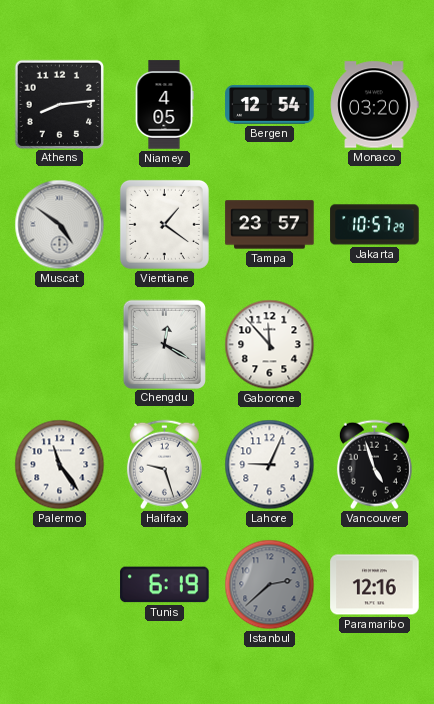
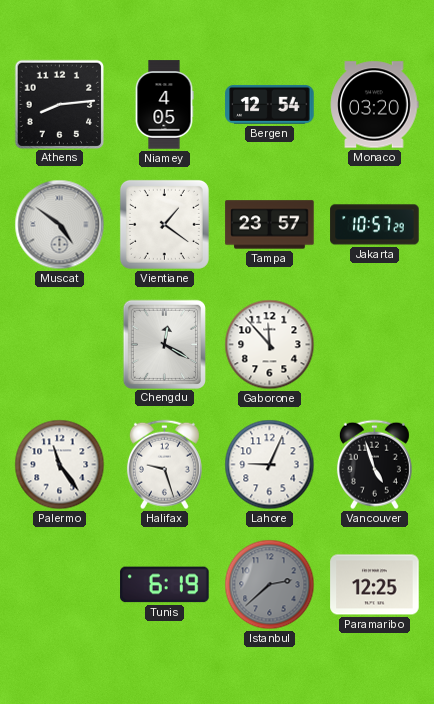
Paramaribo: 12:16 -> 12:25
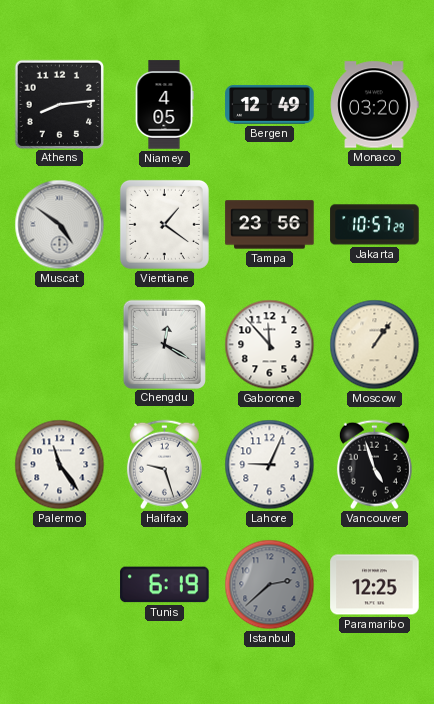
Bergen: 12:54 -> 12:49
Tampa: 23:57 -> 23:56
Moscow: none -> 1:06
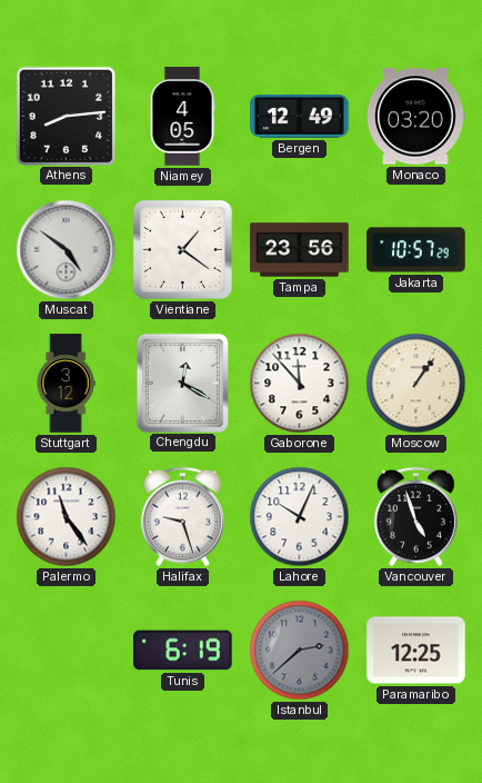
Stuttgart: none -> 3:12
Lahore: 9:04 -> 10:04
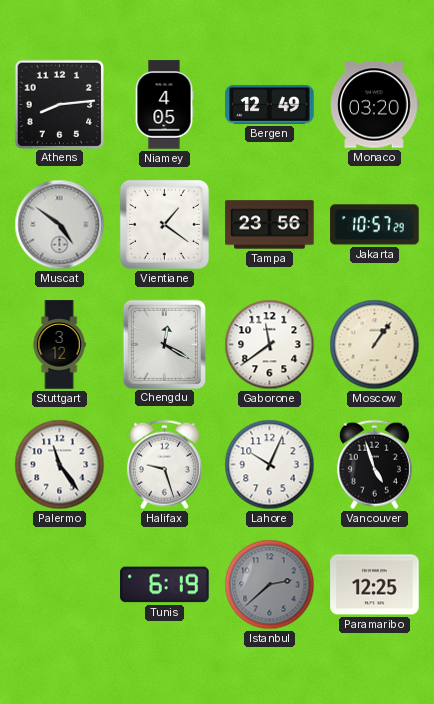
Gaborone: 11:53 -> 11:39
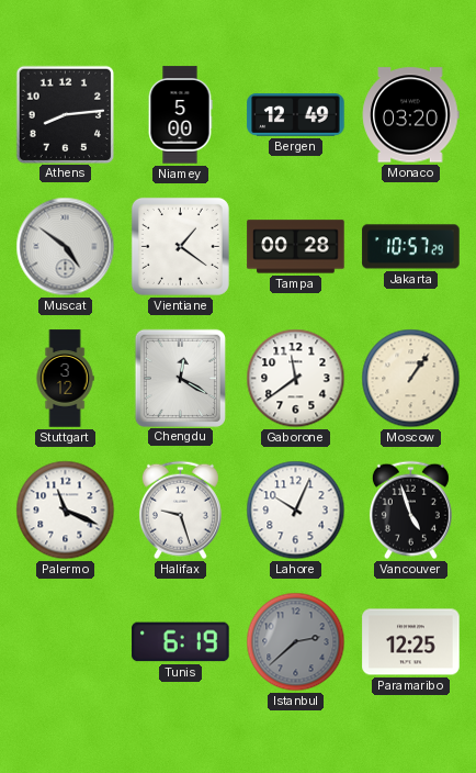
Niamey: 4:05 -> 5:00
Tampa: 23:56 -> 00:28
Palermo: 11:24 -> 11:19
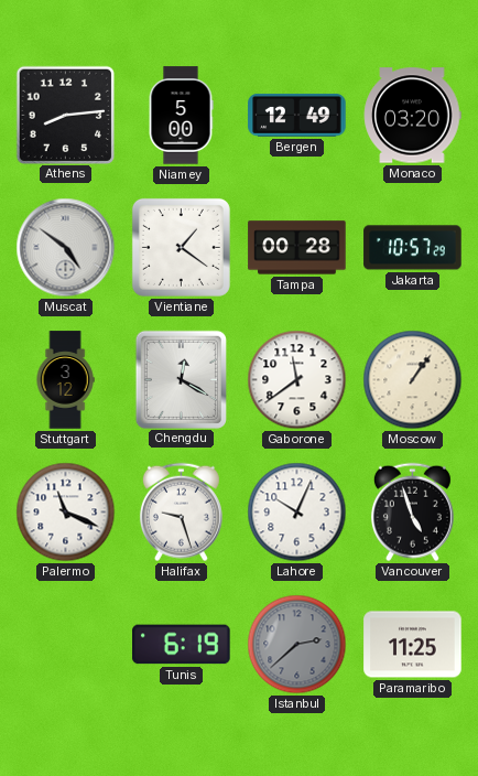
Paramaribo: 12:25 -> 11:25
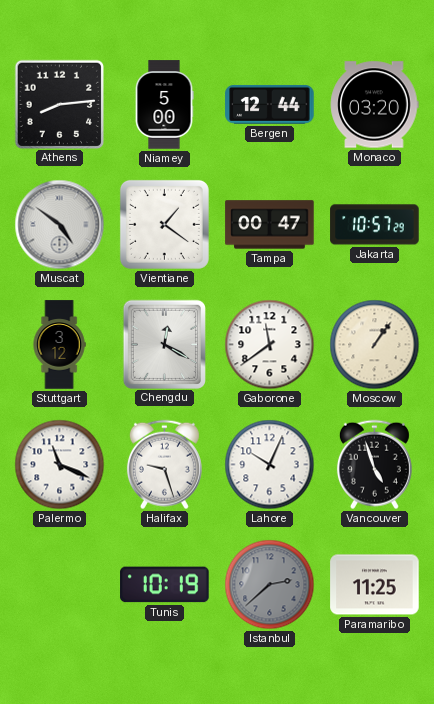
Bergen: 12:49 -> 12:44
Tampa: 00:28 -> 00:47
Tunis: 6:19 -> 10:19
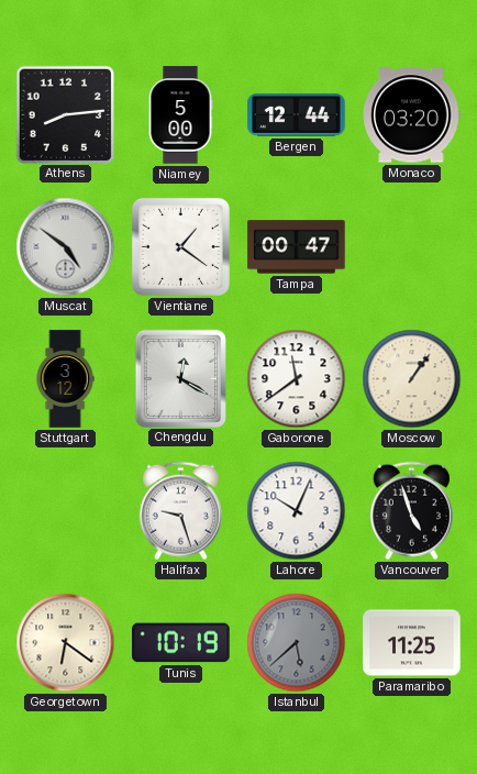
Jakarta: 10:57 -> none
Palermo: 11:19 -> none
Georgetown: none -> 6:21
Istanbul: 2:38 -> 5:38
